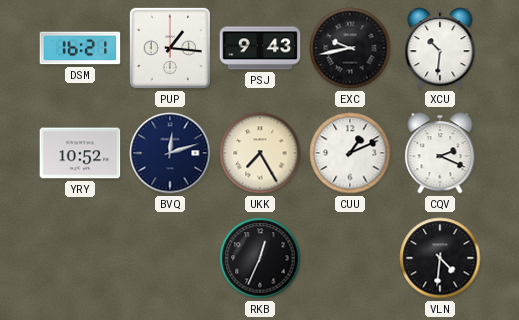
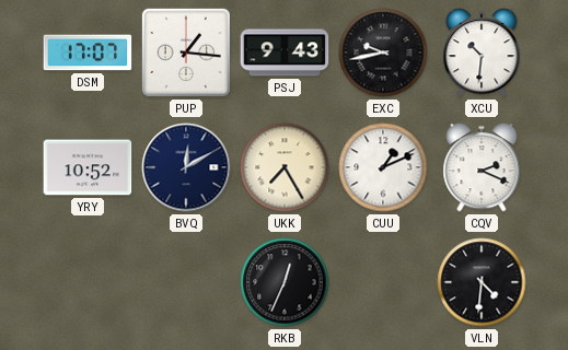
DSM: 16:21 -> 17:07
BVQ: 12:12 -> 12:10
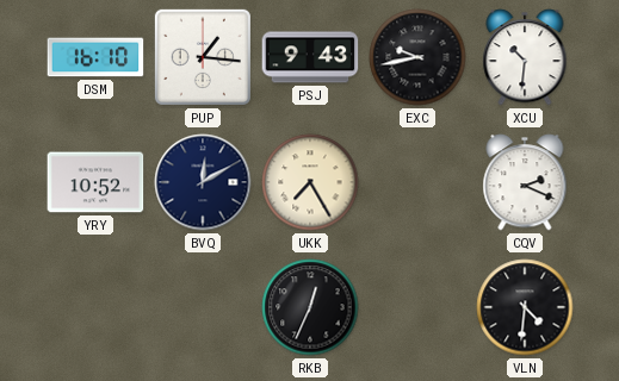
DSM: 17:07 -> 16:10
CUU: 1:11 -> none
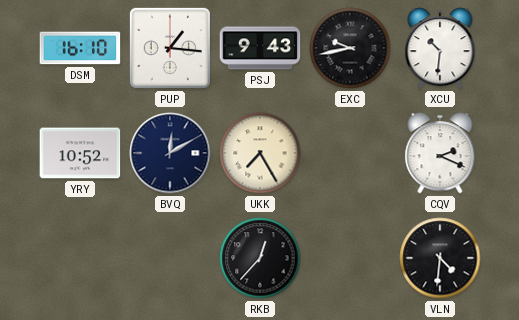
RKB: 12:34 -> 12:37
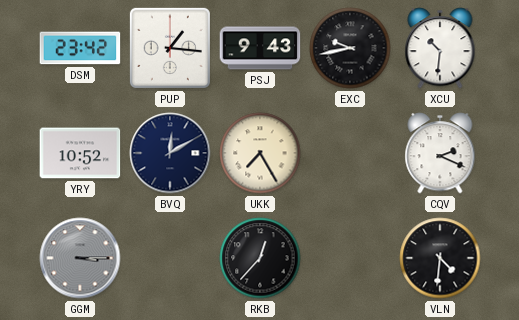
DSM: 16:10 -> 23:42
GGM: none -> 3:15
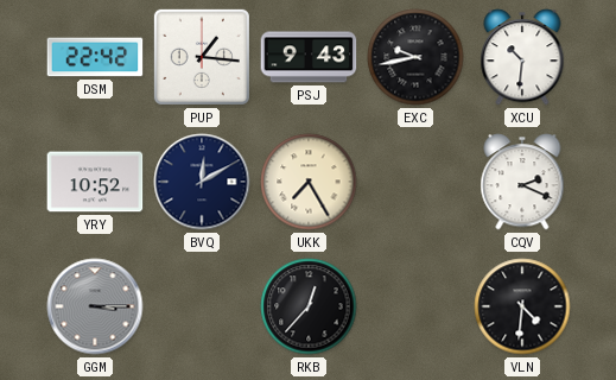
DSM: 23:42 -> 22:42
